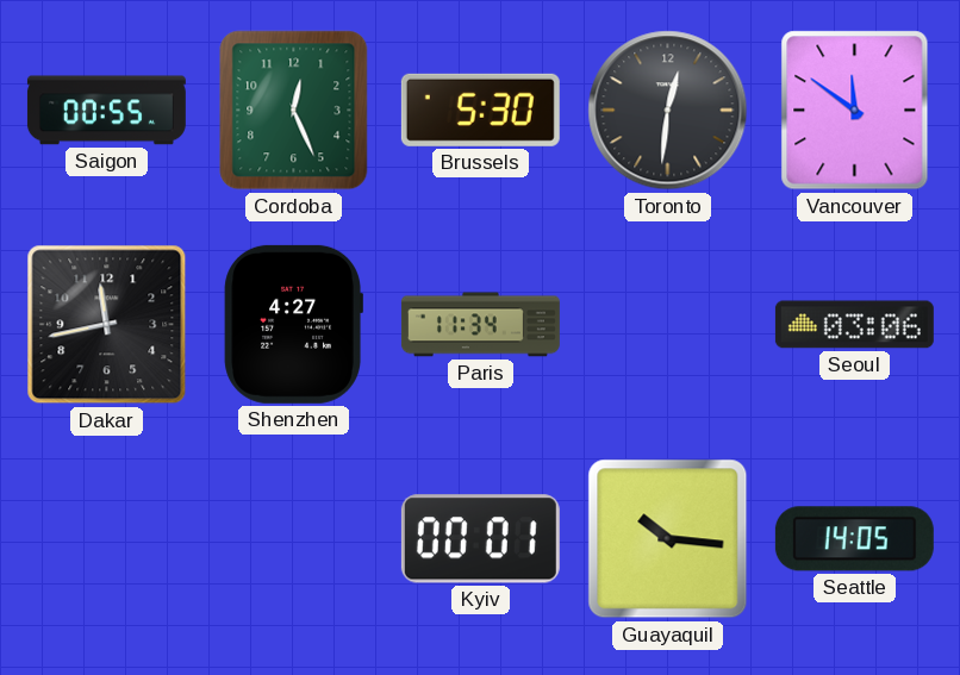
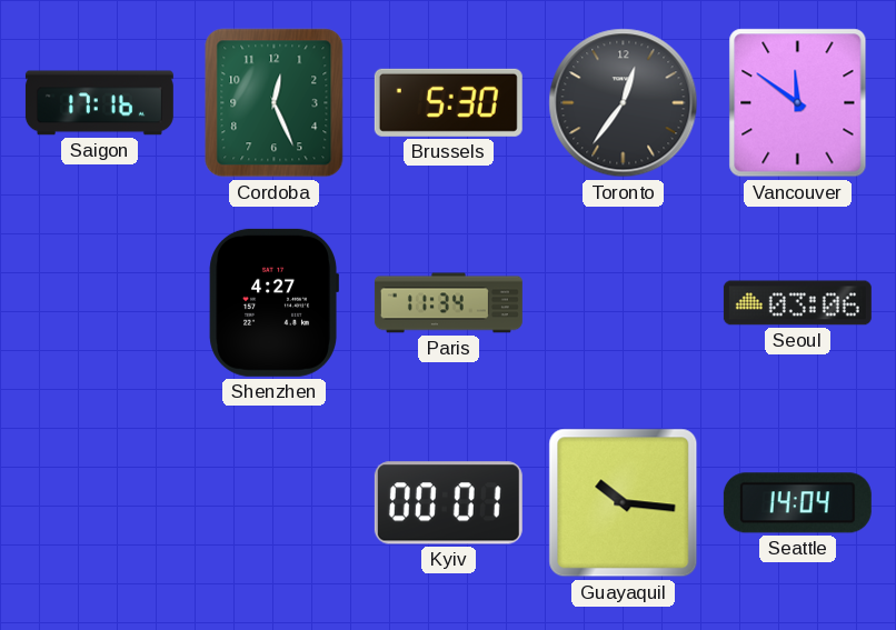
Saigon: 00:55 -> 17:16
Toronto: 12:31 -> 12:36
Dakar: 11:43 -> none
Seattle: 14:05 -> 14:04
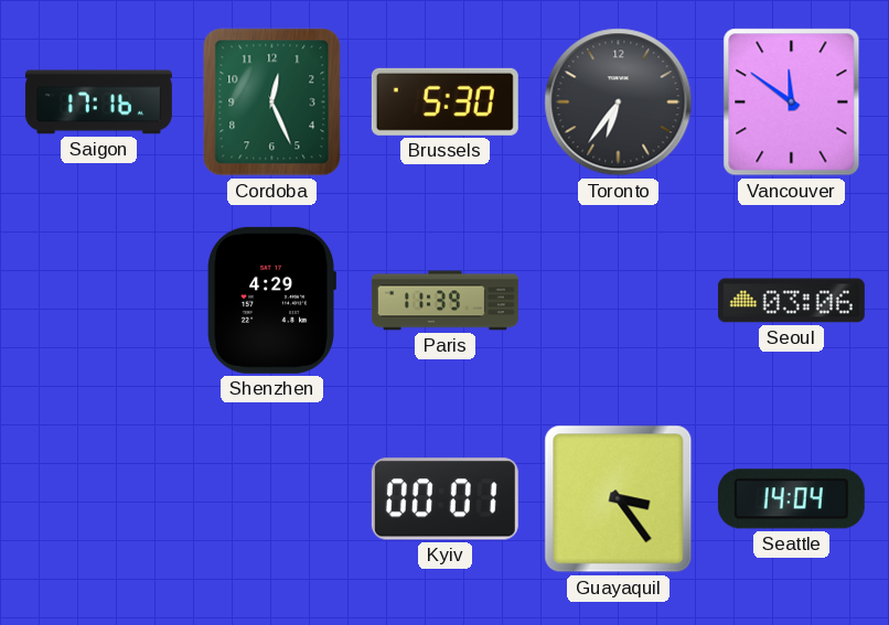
Toronto: 12:36 -> 6:36
Shenzhen: 4:27 -> 4:29
Paris: 11:34 -> 11:39
Guayaquil: 10:16 -> 3:24
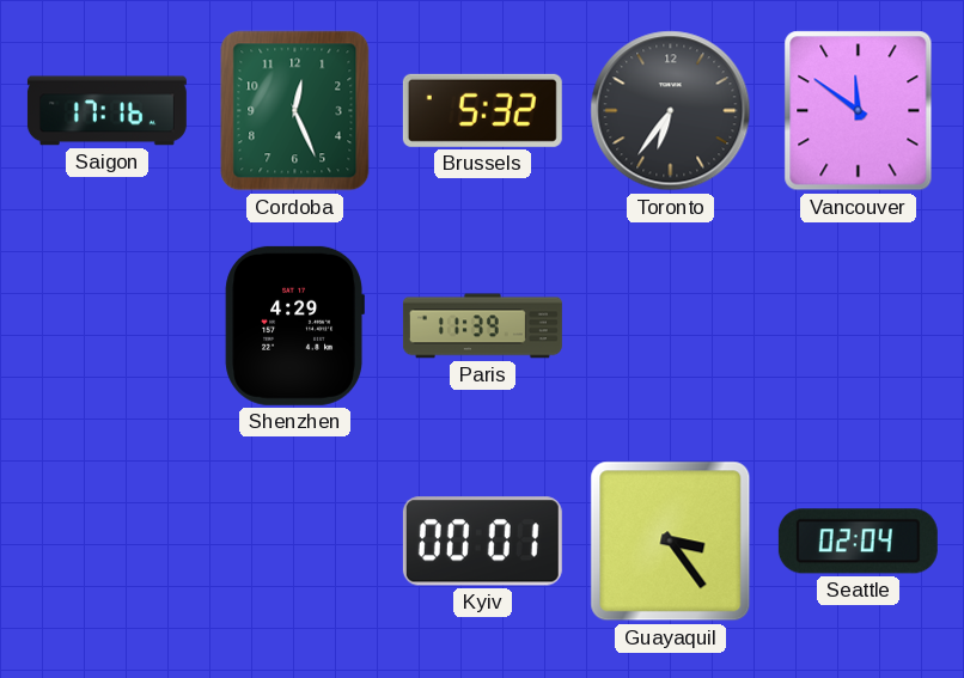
Brussels: 5:30 -> 5:32
Seoul: 03:06 -> none
Seattle: 14:04 -> 02:04
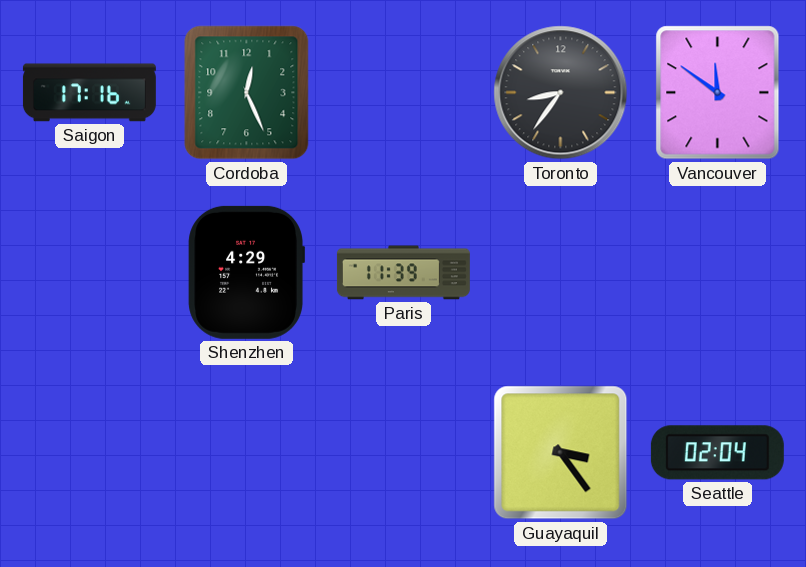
Brussels: 5:32 -> none
Toronto: 6:36 -> 8:36
Kyiv: 00:01 -> none
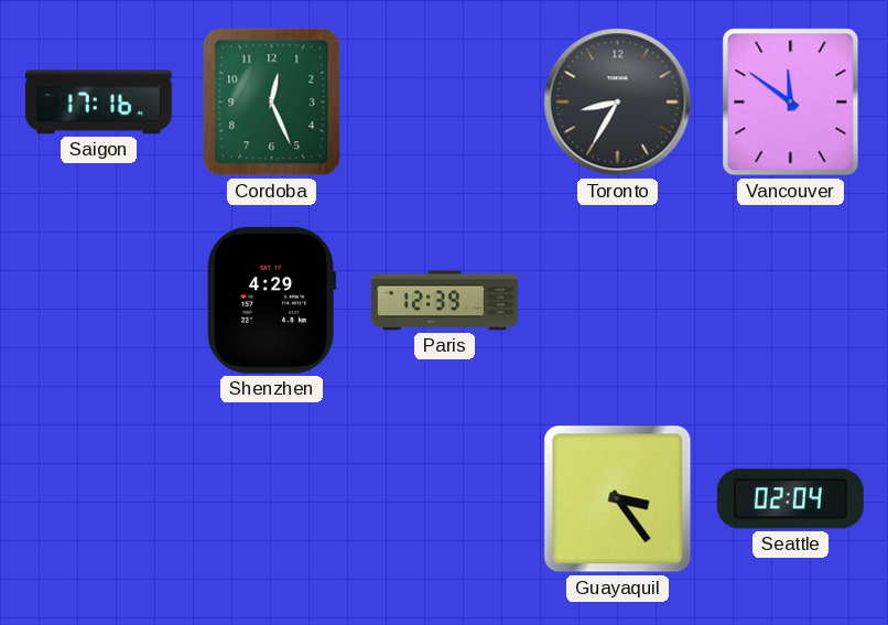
Toronto: 8:36 -> 8:35
Paris: 11:39 -> 12:39
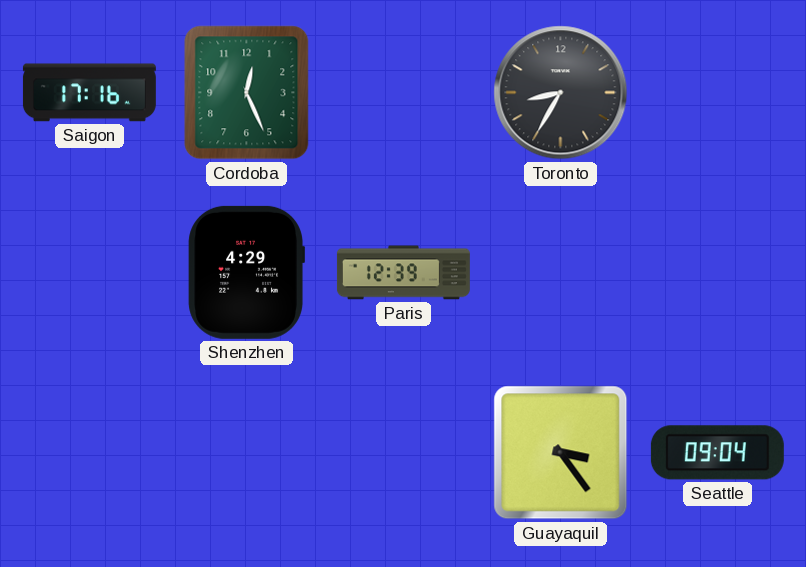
Vancouver: 11:51 -> none
Seattle: 02:04 -> 09:04
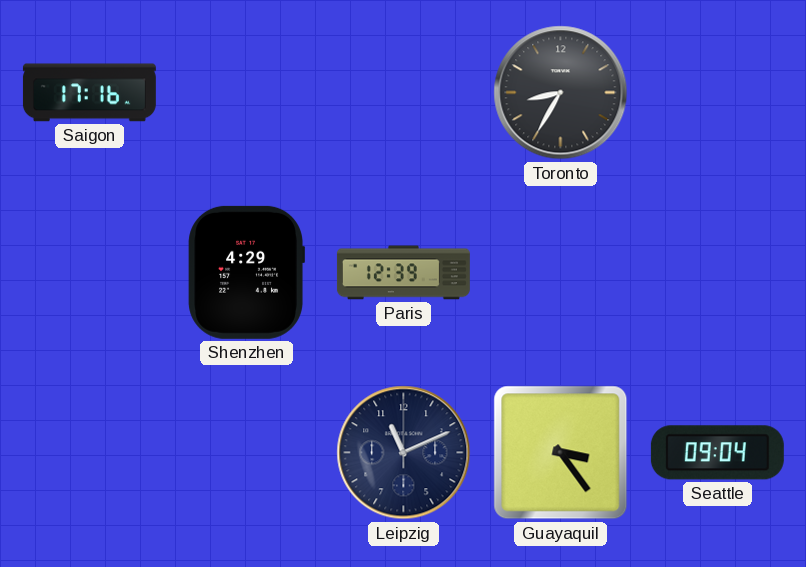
Cordoba: 12:26 -> none
Leipzig: none -> 11:11
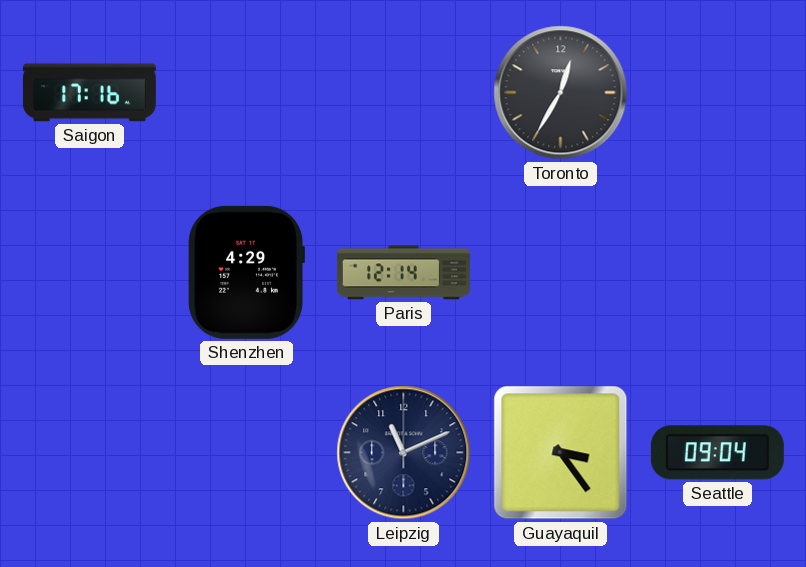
Toronto: 8:35 -> 12:35
Paris: 12:39 -> 12:14
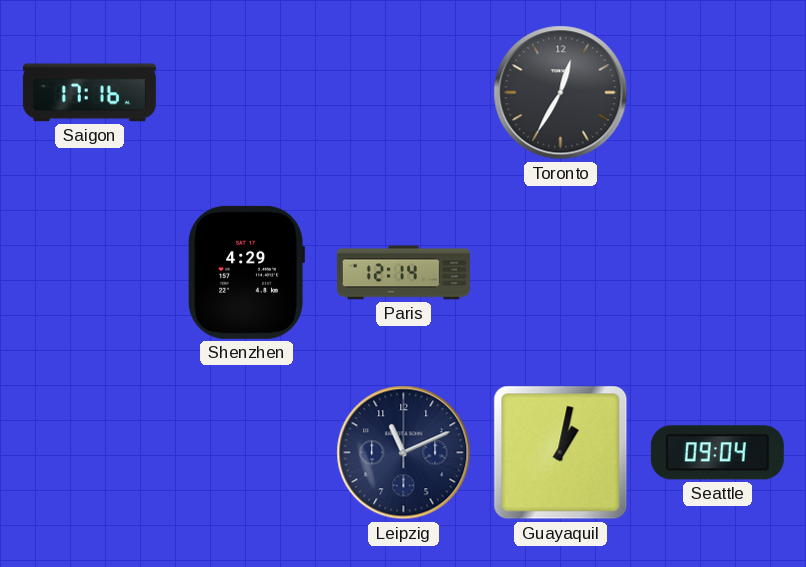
Guayaquil: 3:24 -> 1:02
